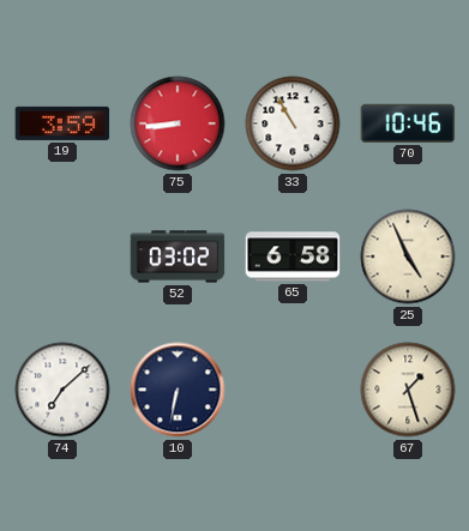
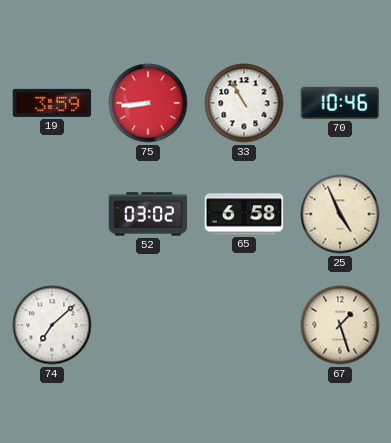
10: 6:32 -> none
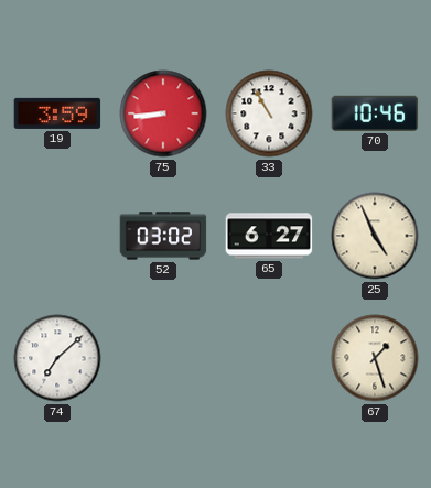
65: 6:58 -> 6:27
